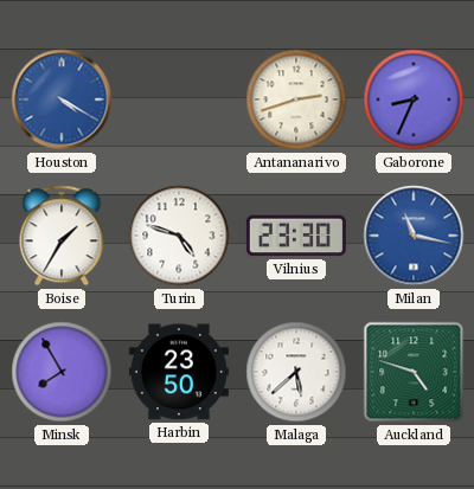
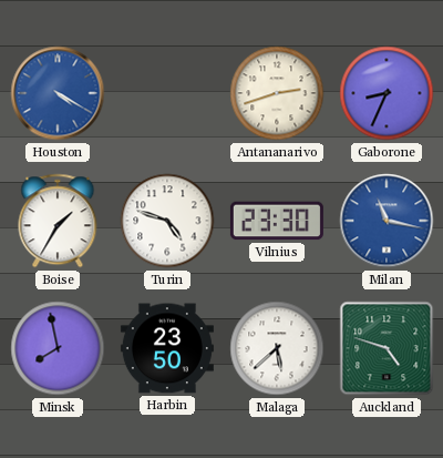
Minsk: 7:55 -> 7:58
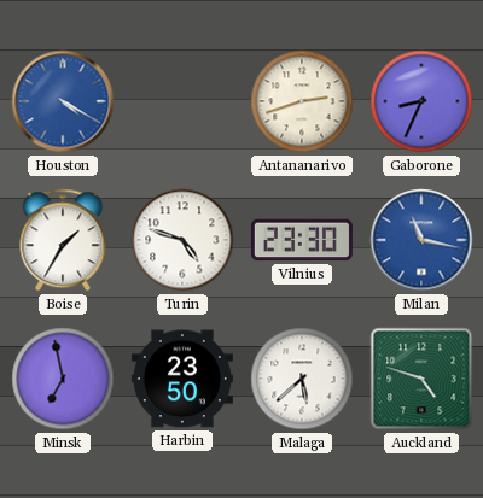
Minsk: 7:58 -> 6:58
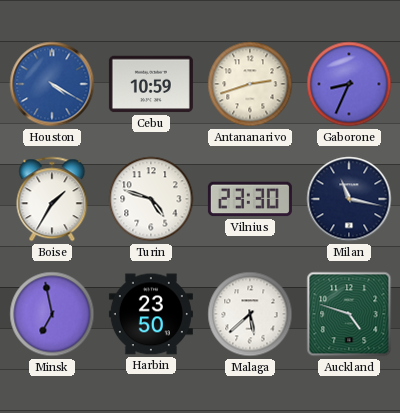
Cebu: none -> 10:59
Milan dial: blue -> navy
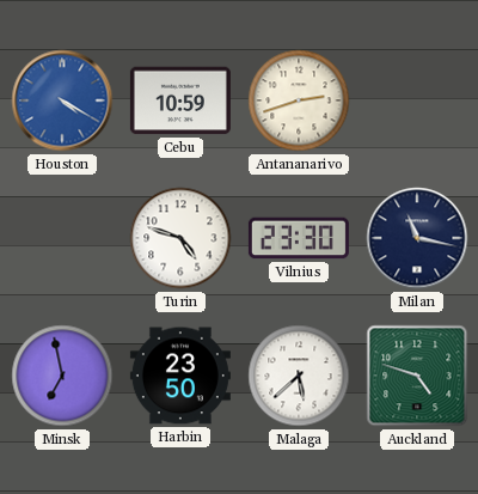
Gaborone: 8:34 -> none
Boise: 1:35 -> none
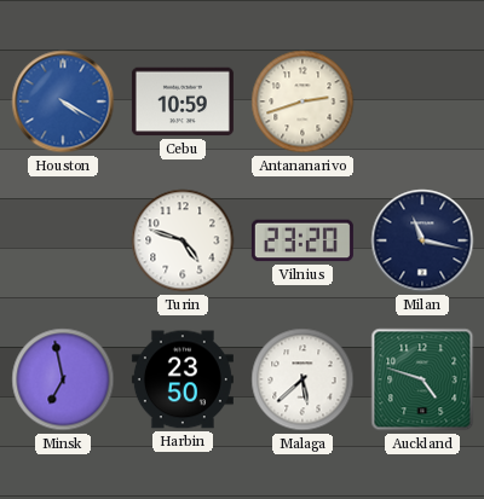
Vilnius: 23:30 -> 23:20
